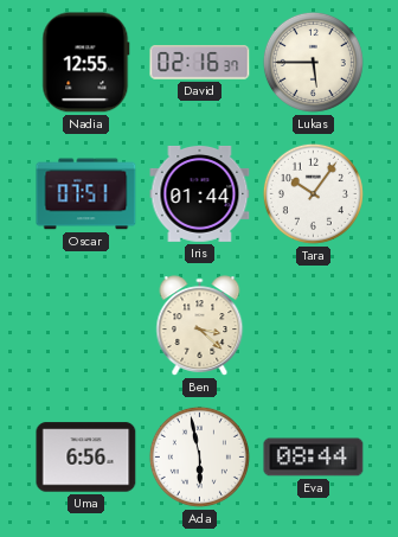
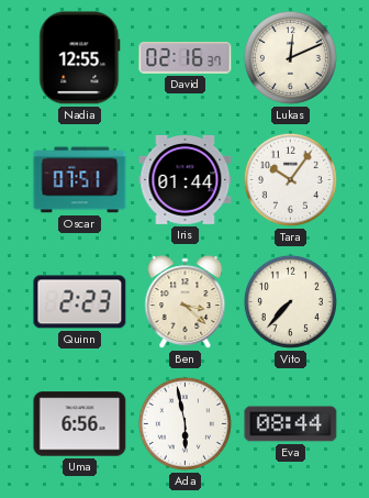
Lukas: 5:45 -> 12:11
Quinn: none -> 2:23
Vito: none -> 7:37
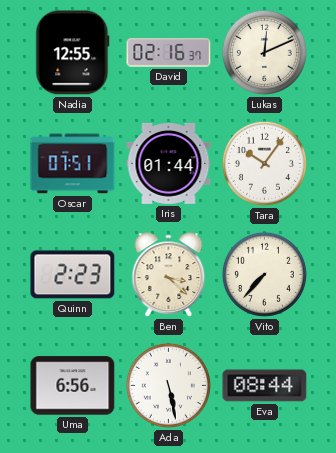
Ada: 5:58 -> 5:28
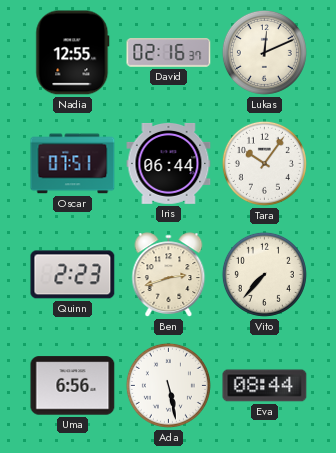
Iris: 01:44 -> 06:44
Ben: 3:22 -> 2:42
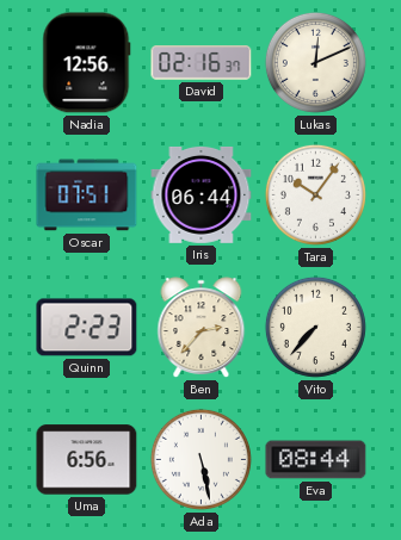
Nadia: 12:55 -> 12:56
Ben: 2:42 -> 2:37
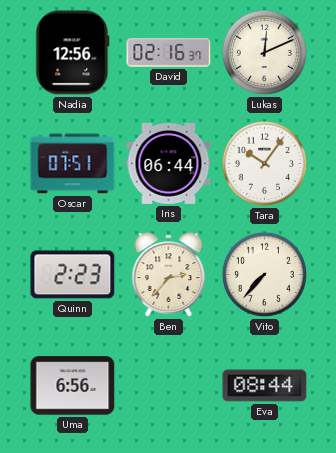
Ada: 5:28 -> none
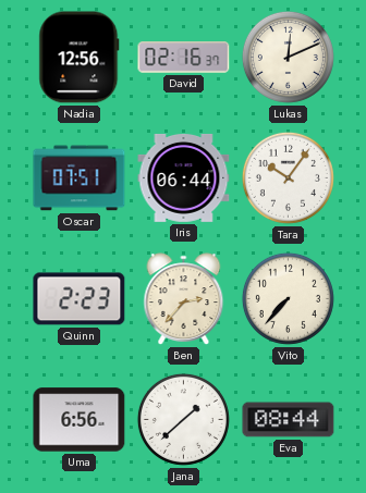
Jana: none -> 1:38
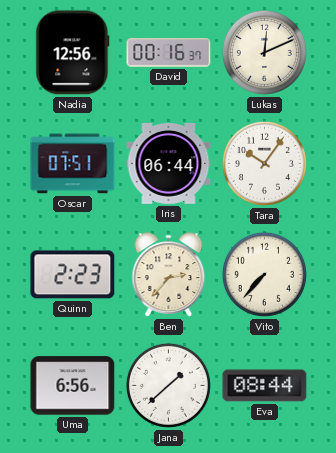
David: 02:16 -> 00:16
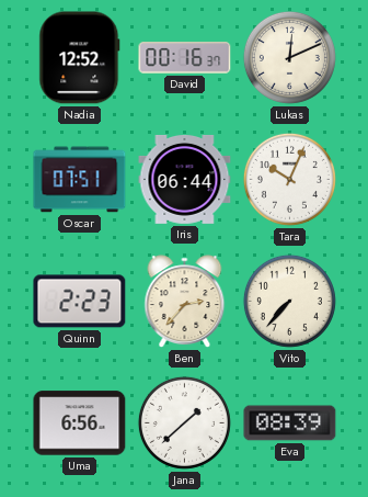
Nadia: 12:56 -> 12:52
Tara: 10:06 -> 10:04
Eva: 08:44 -> 08:39
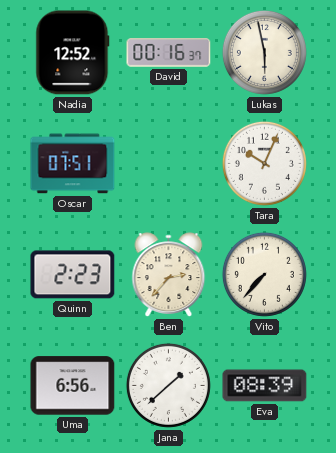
Lukas: 12:11 -> 5:58
Iris: 06:44 -> none
